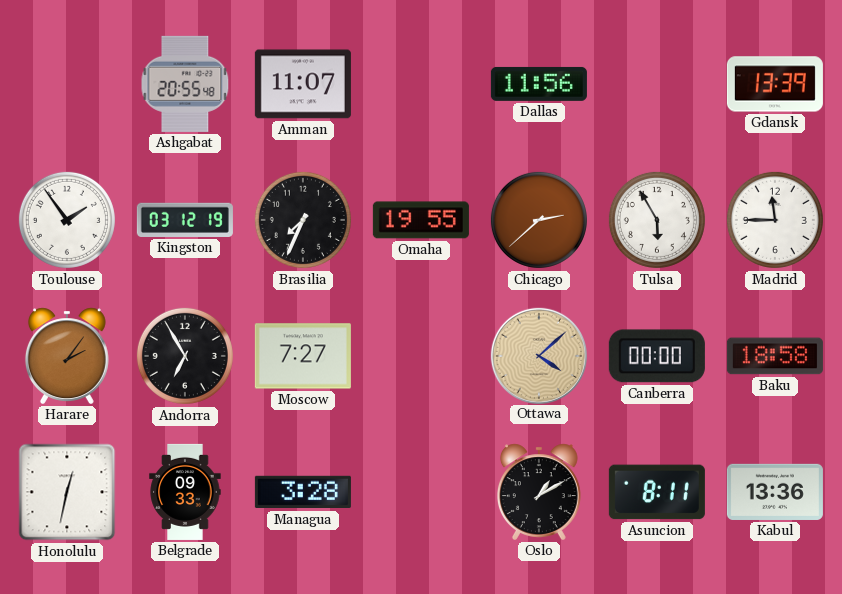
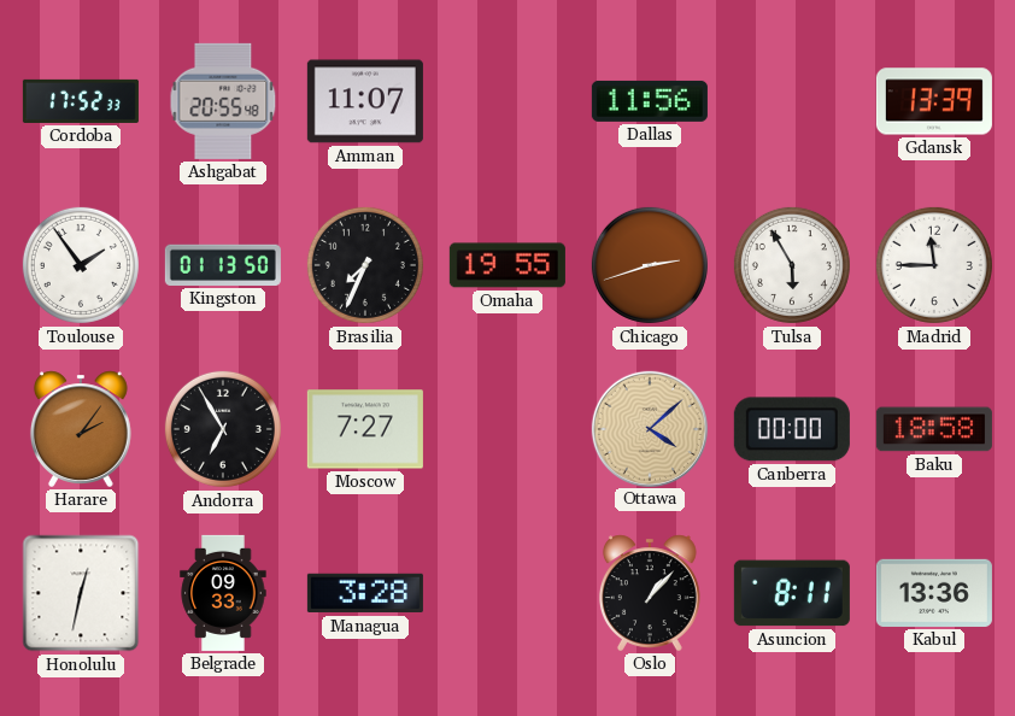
Cordoba: none -> 17:52
Kingston: 03:12 -> 01:13
Chicago: 2:38 -> 2:42
Oslo: 1:10 -> 1:07
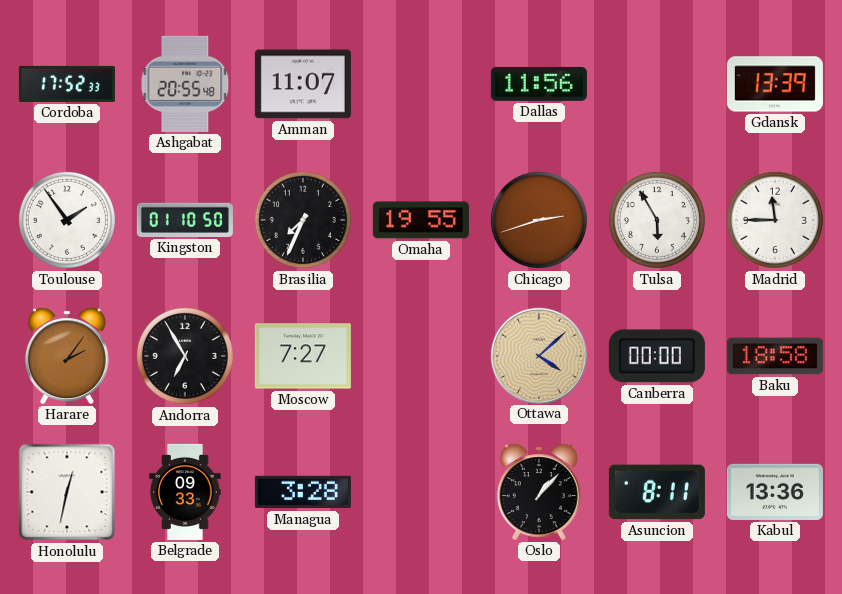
Kingston: 01:13 -> 01:10
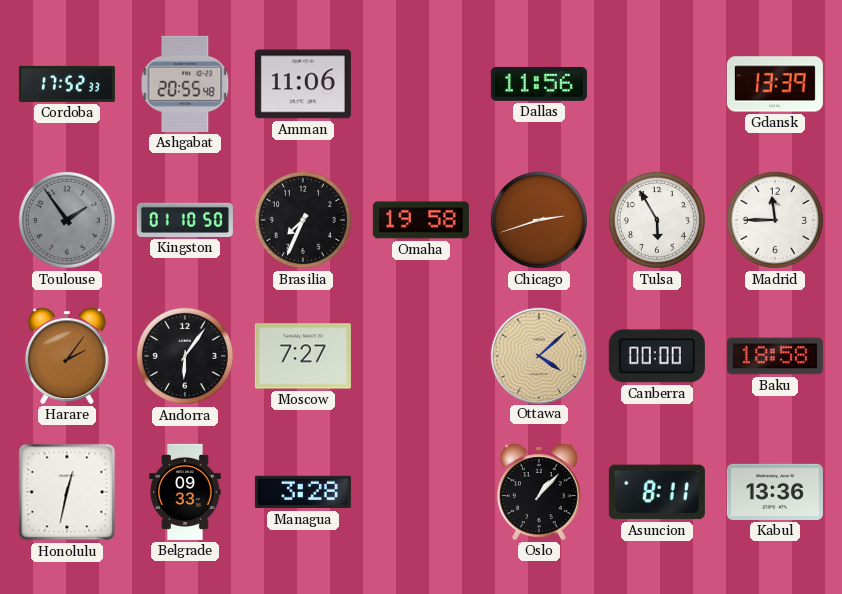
Amman: 11:07 -> 11:06
Toulouse dial: white -> grey
Omaha: 19:55 -> 19:58
Andorra: 6:55 -> 6:06
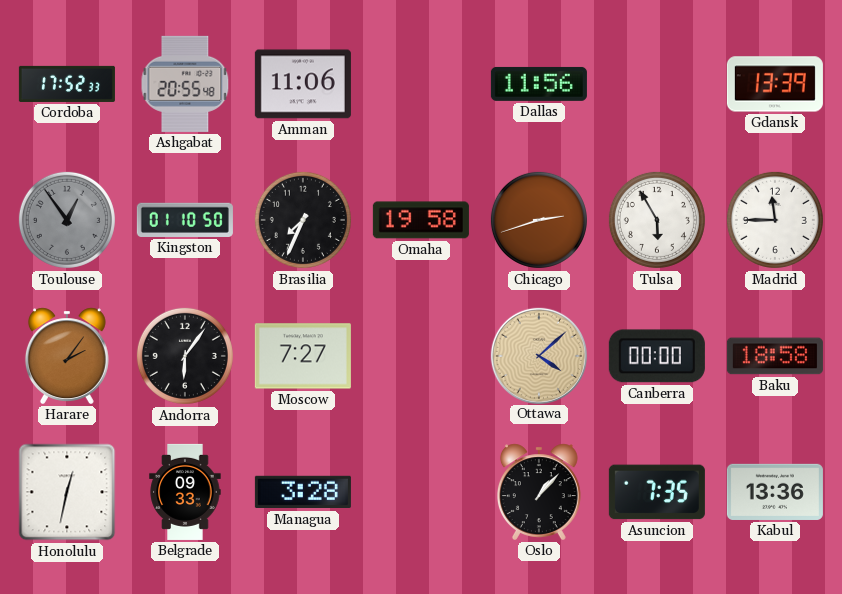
Toulouse: 1:54 -> 12:54
Asuncion: 8:11 -> 7:35
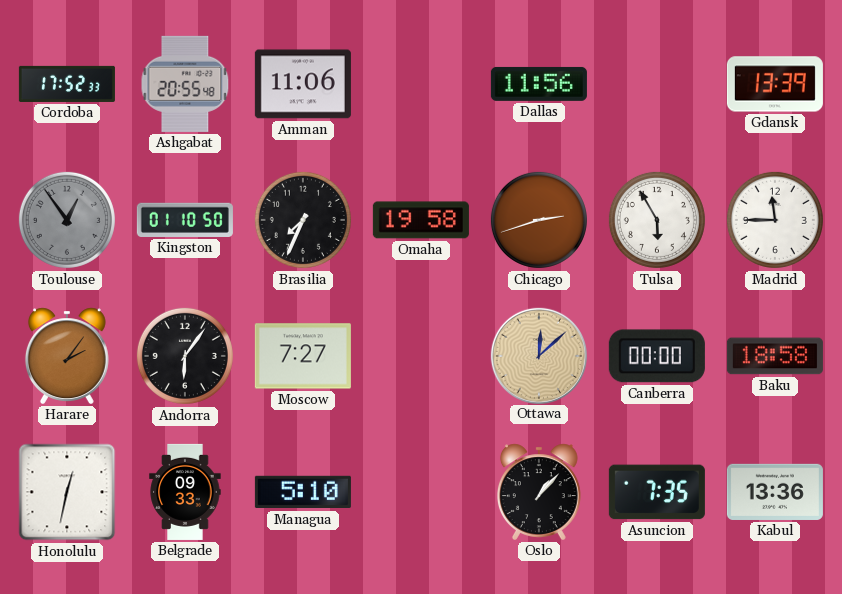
Ottawa: 4:08 -> 12:08
Managua: 3:28 -> 5:10
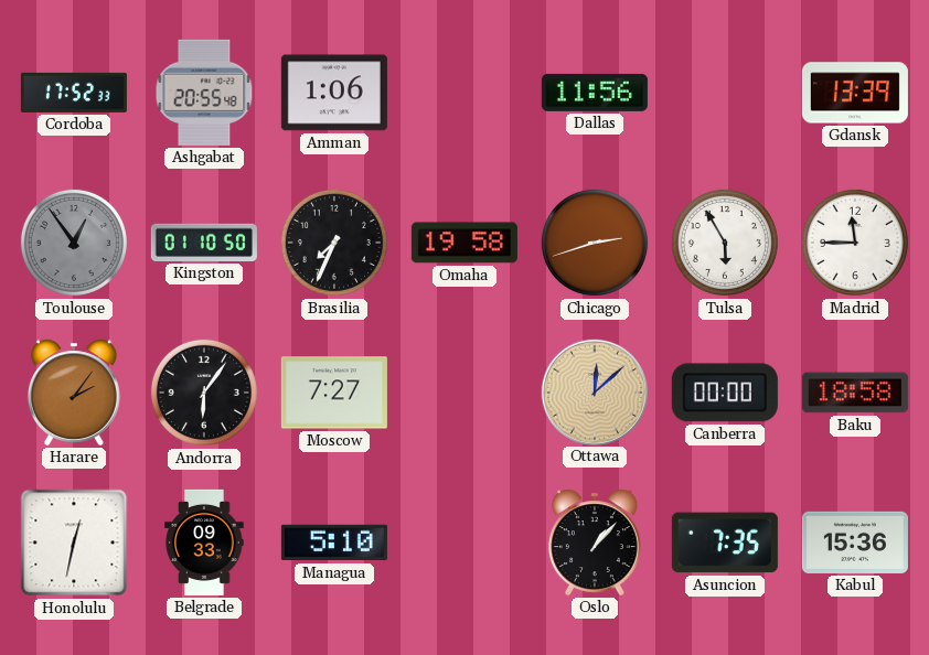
Amman: 11:06 -> 1:06
Kabul: 13:36 -> 15:36
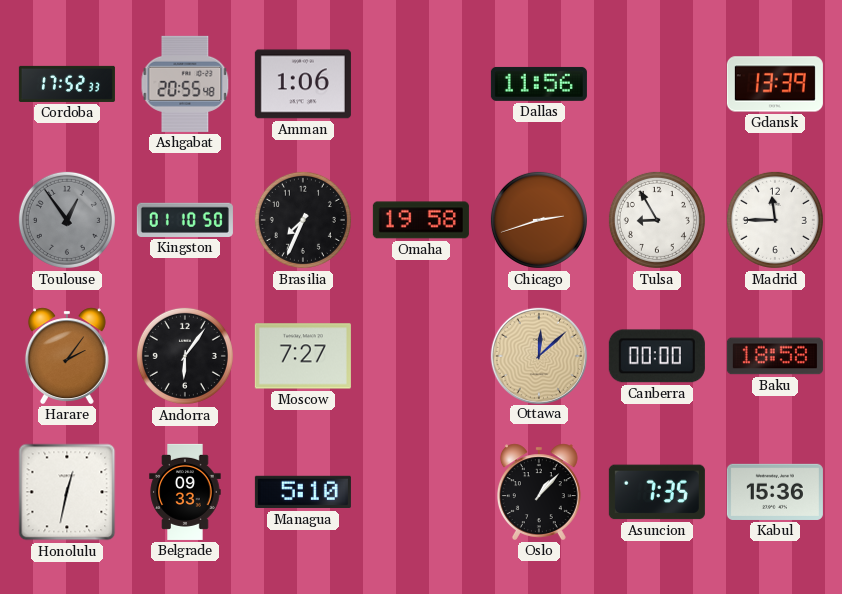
Tulsa: 5:55 -> 8:55
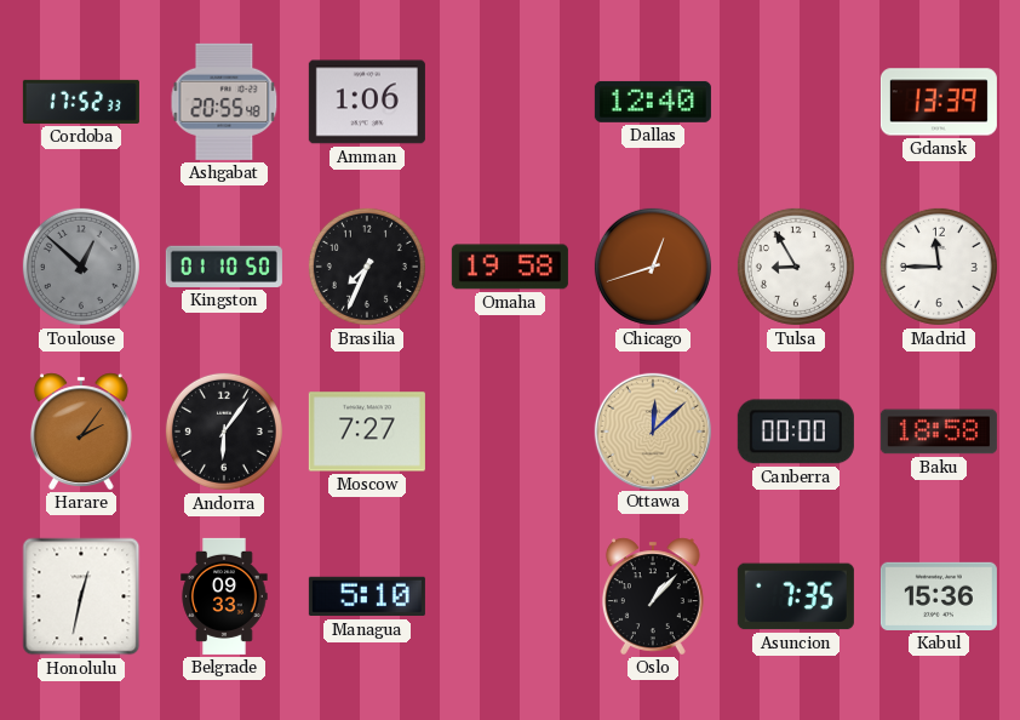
Dallas: 11:56 -> 12:40
Toulouse: 12:54 -> 12:52
Chicago: 2:42 -> 12:42
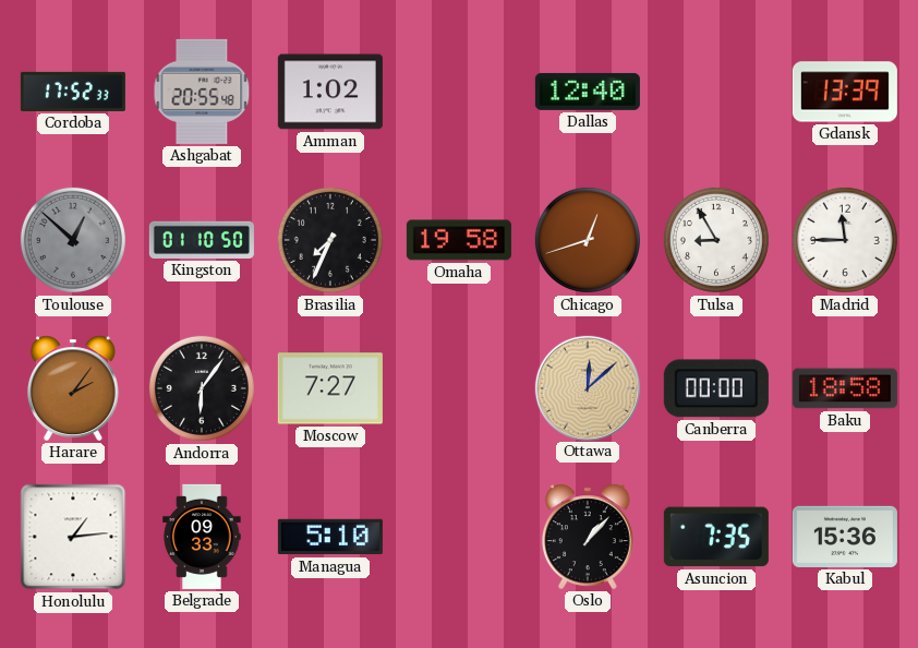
Amman: 1:06 -> 1:02
Honolulu: 12:32 -> 1:14
